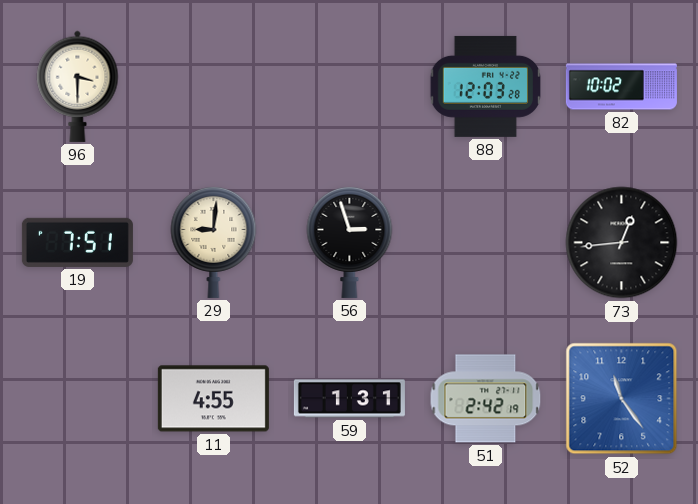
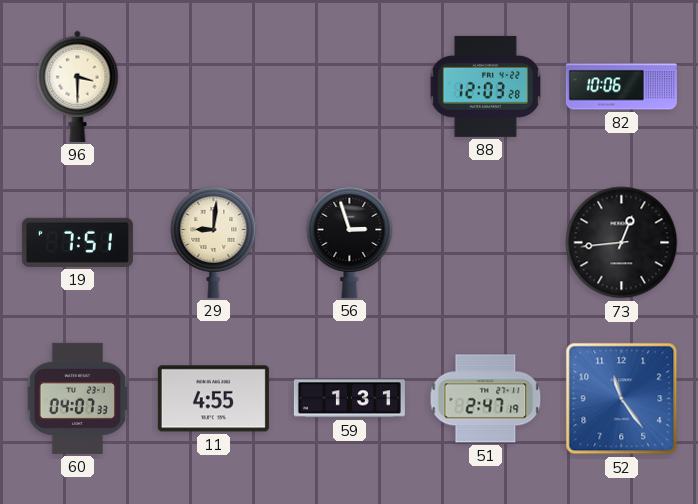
82: 10:02 -> 10:06
60: none -> 04:07
51: 2:42 -> 2:47
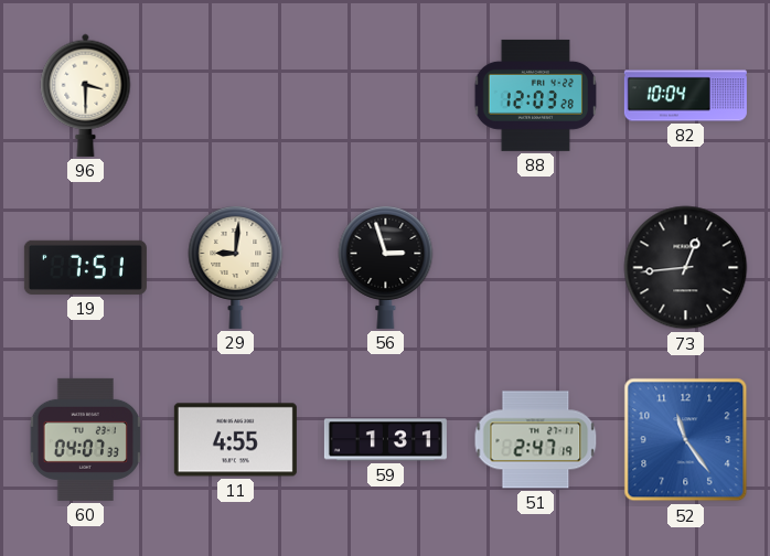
82: 10:06 -> 10:04
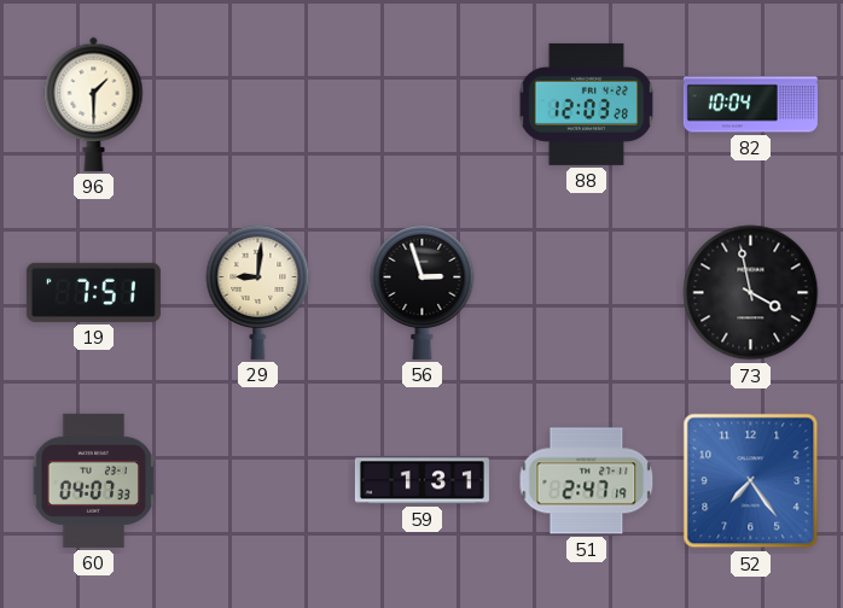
96: 3:30 -> 1:30
73: 12:44 -> 3:58
11: 4:55 -> none
52: 11:24 -> 7:24
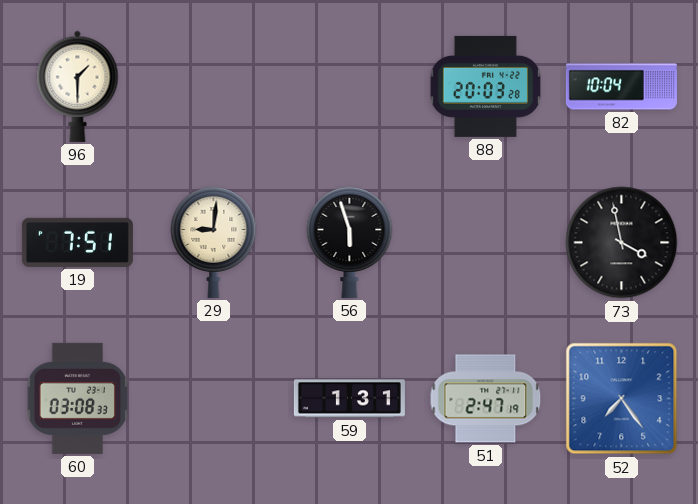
88: 12:03 -> 20:03
56: 2:57 -> 5:57
60: 04:07 -> 03:08
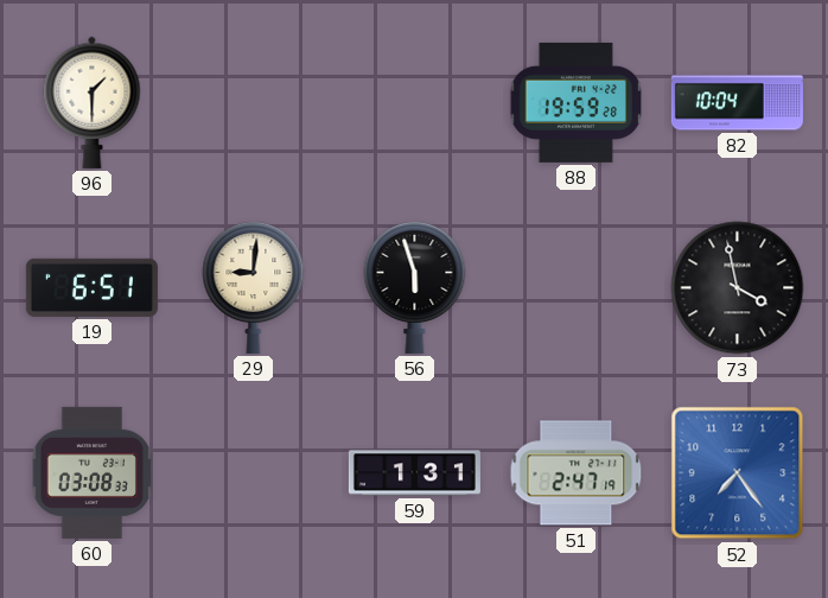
88: 20:03 -> 19:59
19: 7:51 -> 6:51
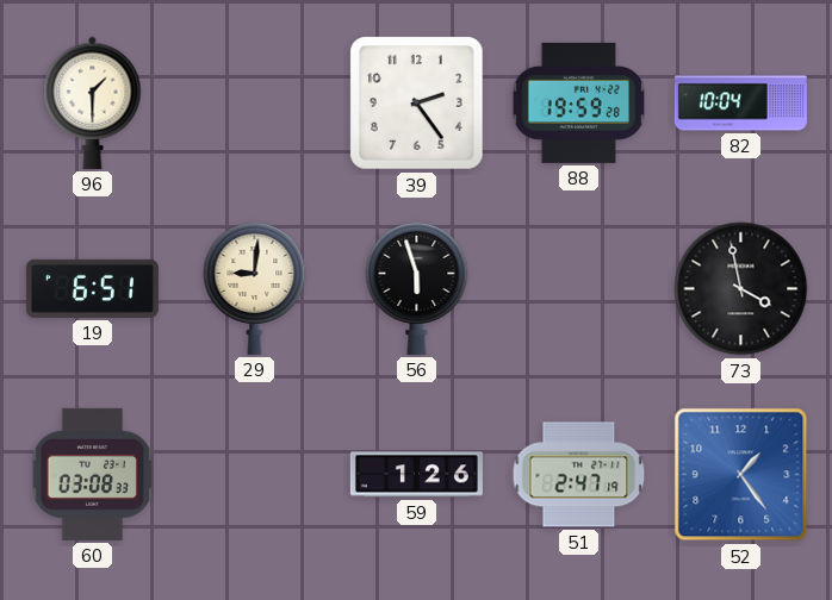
39: none -> 2:24
59: 1:31 -> 1:26
52: 7:24 -> 1:24
